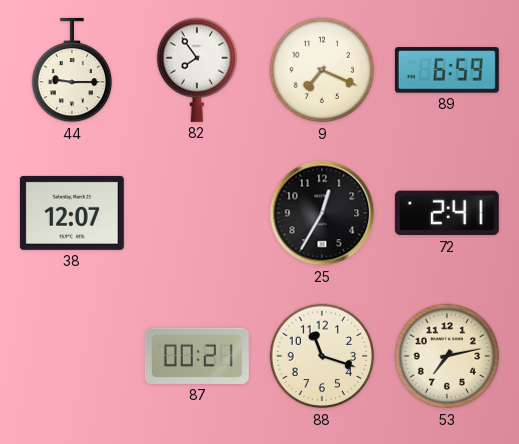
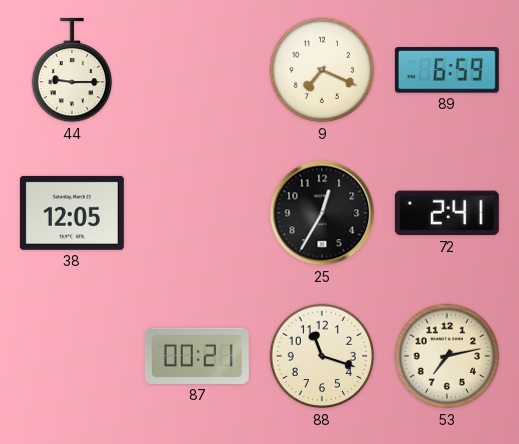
82: 7:54 -> none
38: 12:07 -> 12:05
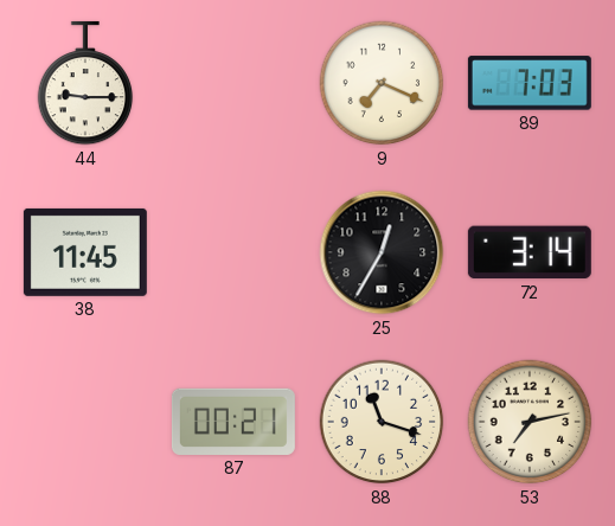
89: 6:59 -> 7:03
38: 12:05 -> 11:45
72: 2:41 -> 3:14
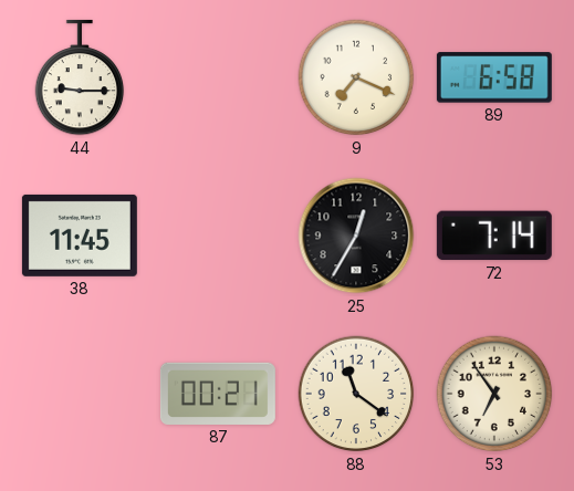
89: 7:03 -> 6:58
72: 3:14 -> 7:14
88: 11:18 -> 11:21
53: 7:13 -> 6:54
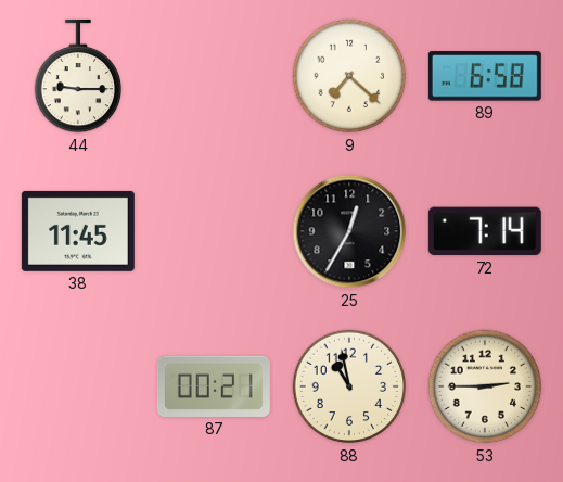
9: 7:19 -> 7:22
88: 11:21 -> 10:58
53: 6:54 -> 2:45
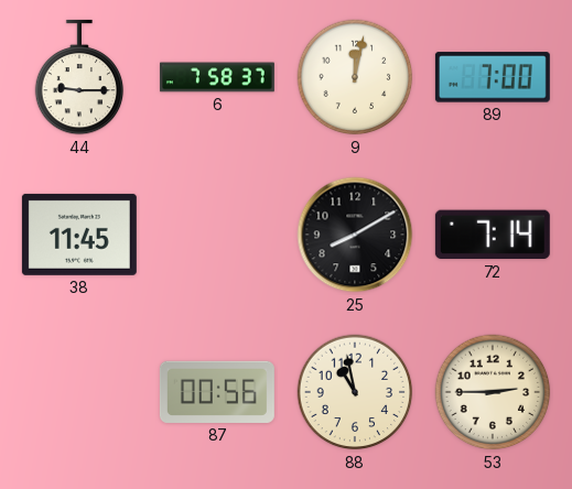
6: none -> 7:58
9: 7:22 -> 12:02
89: 6:58 -> 7:00
25: 12:35 -> 8:10
87: 00:21 -> 00:56
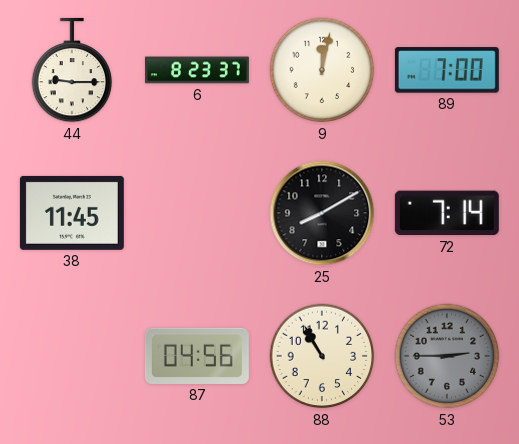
6: 7:58 -> 8:23
87: 00:56 -> 04:56
88: 10:58 -> 10:55
53 dial: cream -> grey
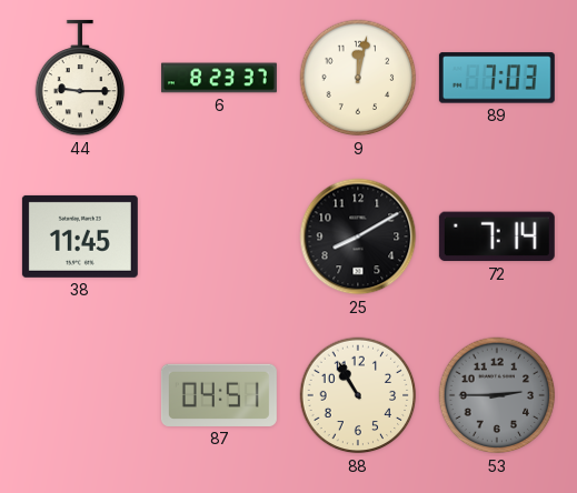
89: 7:00 -> 7:03
87: 04:56 -> 04:51
